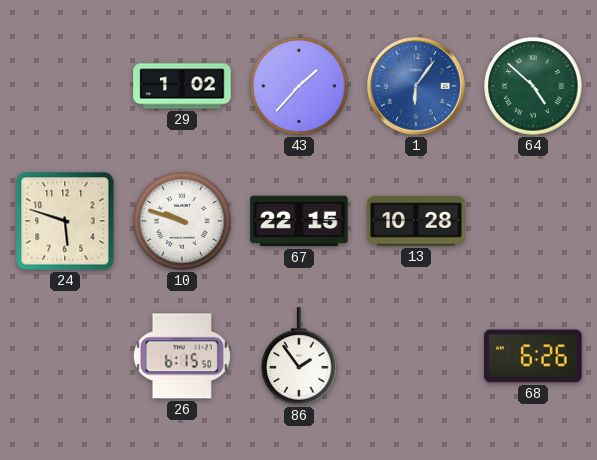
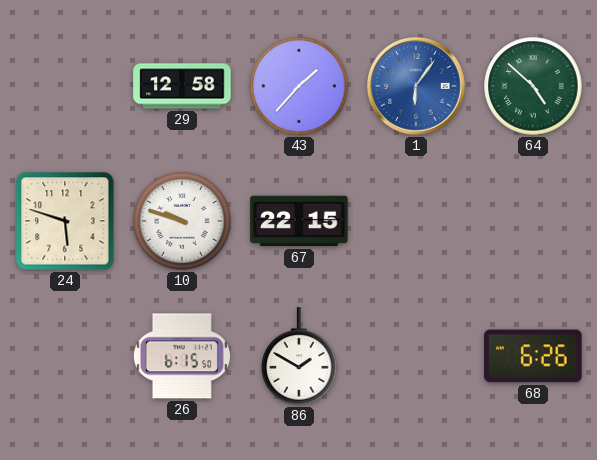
29: 1:02 -> 12:58
13: 10:28 -> none
86: 1:54 -> 1:50
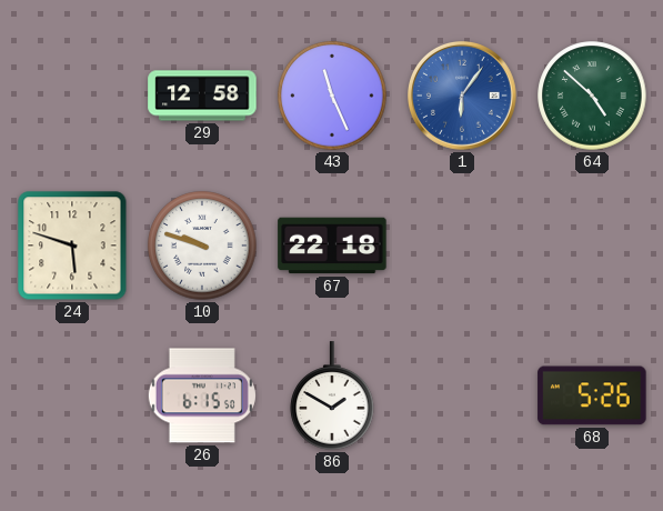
43: 1:37 -> 11:26
67: 22:15 -> 22:18
68: 6:26 -> 5:26
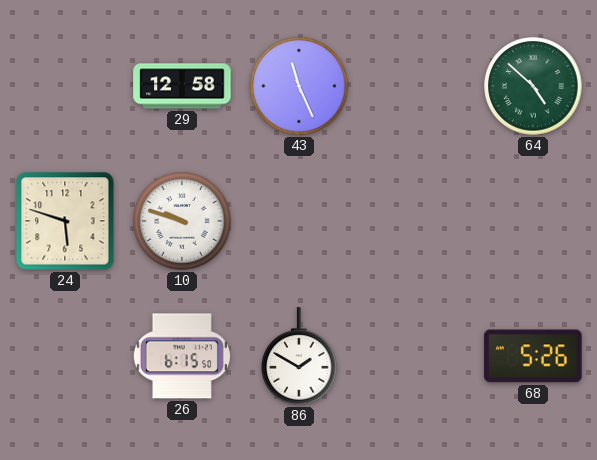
1: 6:06 -> none
67: 22:18 -> none
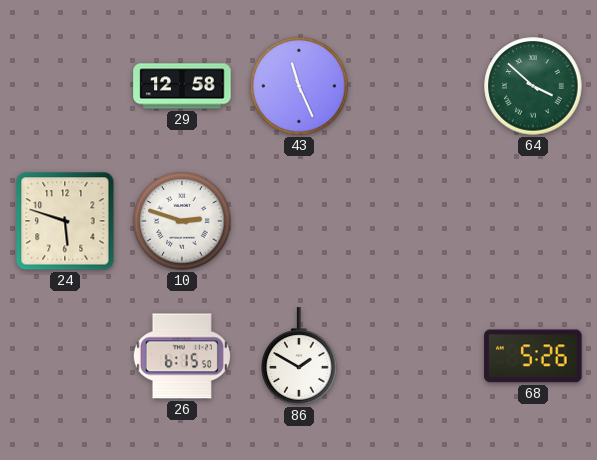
64: 4:52 -> 3:52
10: 9:48 -> 2:48
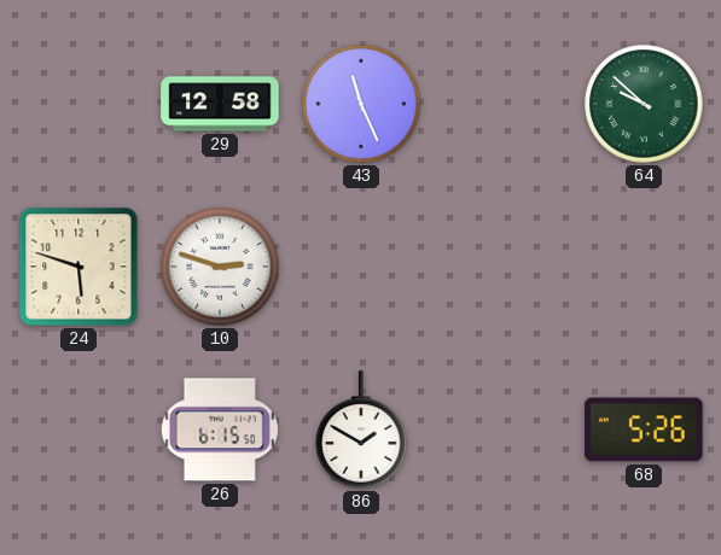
64: 3:52 -> 9:52
